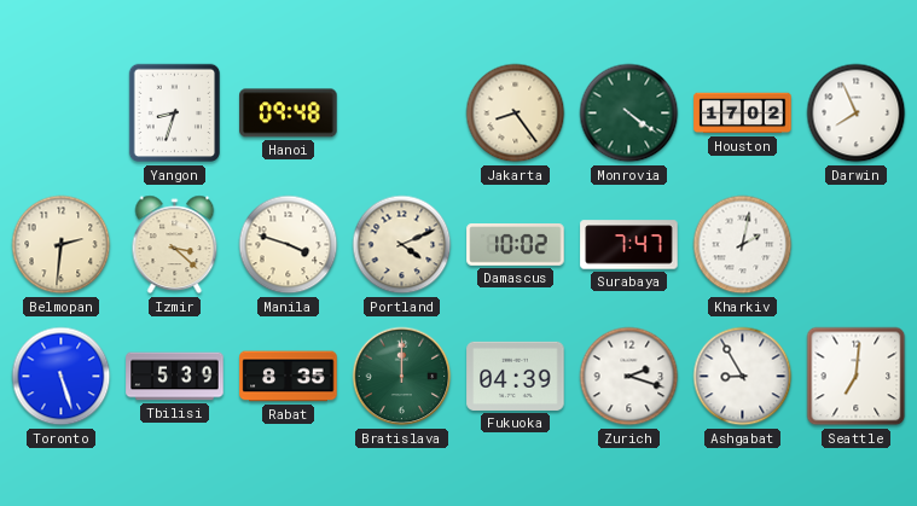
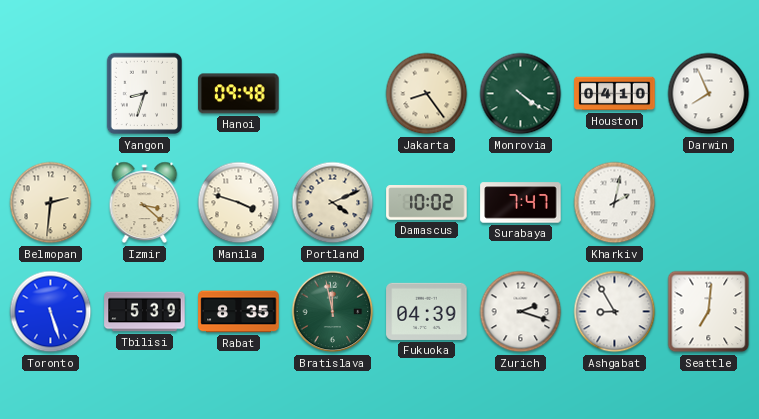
Houston: 17:02 -> 04:10
Bratislava: 12:00 -> 11:58
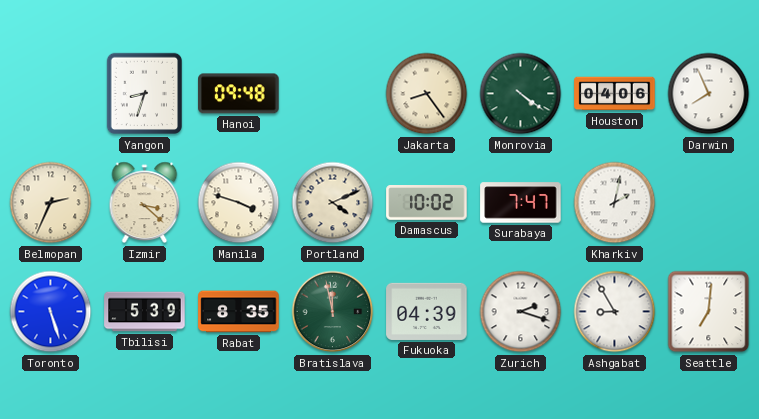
Houston: 04:10 -> 04:06
Belmopan: 2:31 -> 2:34
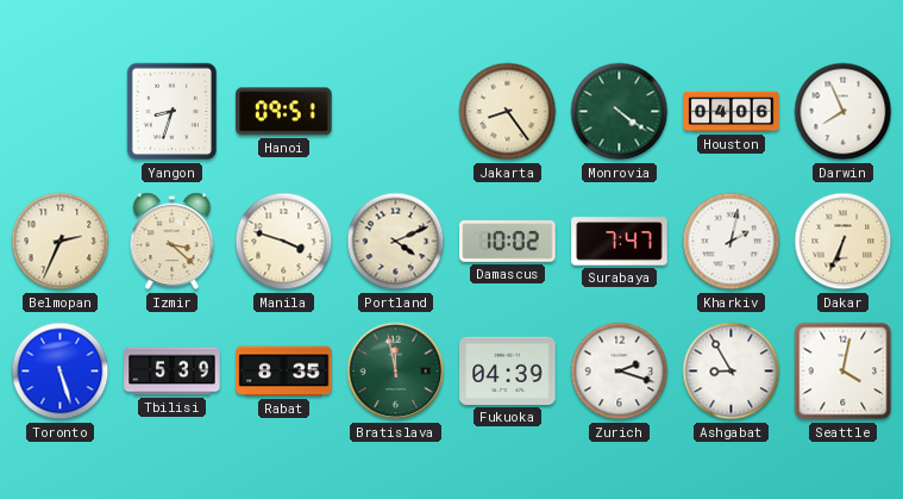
Hanoi: 09:48 -> 09:51
Dakar: none -> 6:34
Seattle: 7:01 -> 4:02
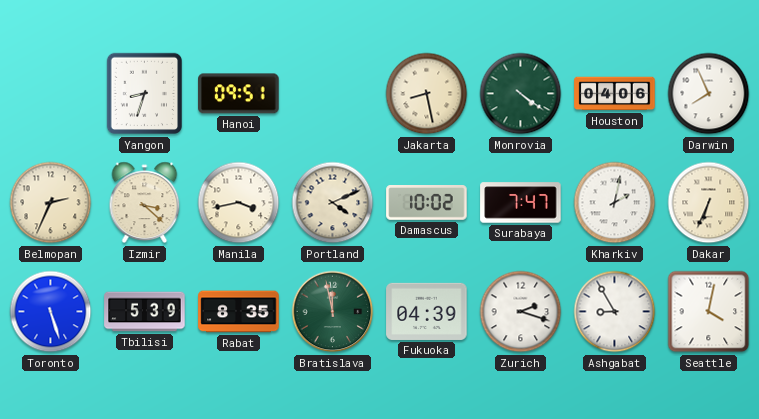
Jakarta: 8:24 -> 8:28
Manila: 3:48 -> 3:43
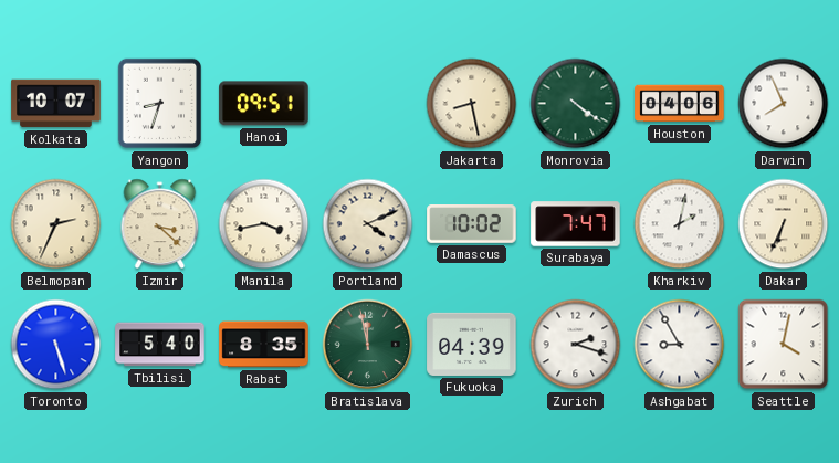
Kolkata: none -> 10:07
Tbilisi: 5:39 -> 5:40
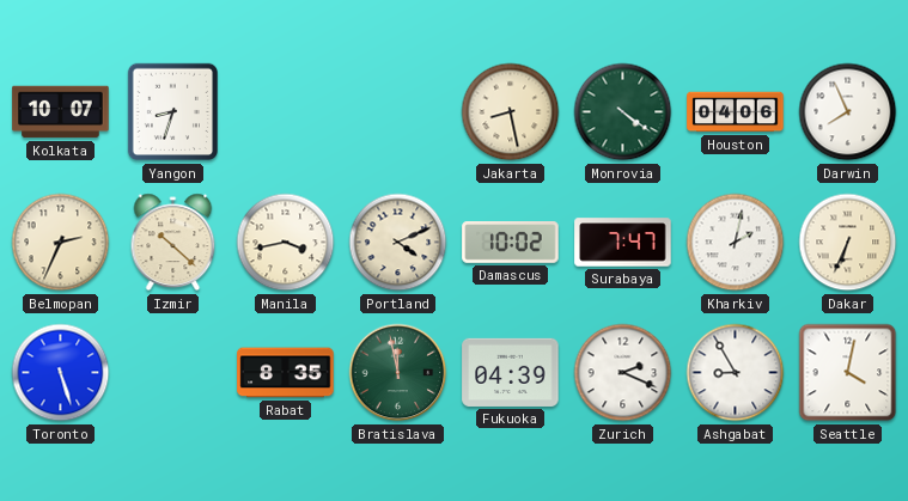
Hanoi: 09:51 -> none
Izmir: 3:22 -> 10:22
Tbilisi: 5:40 -> none
Zurich: 2:18 -> 2:19
